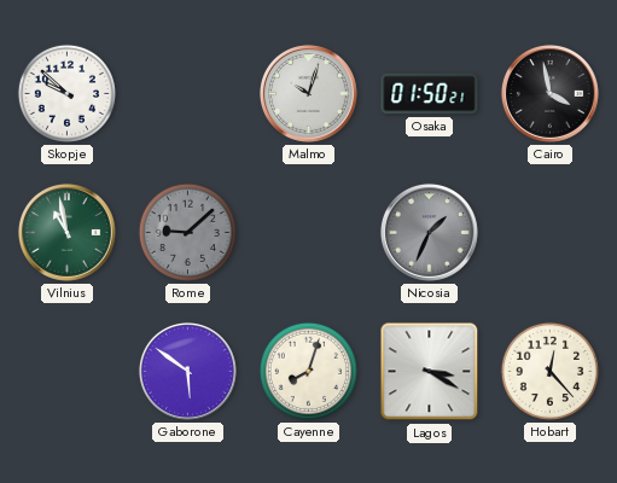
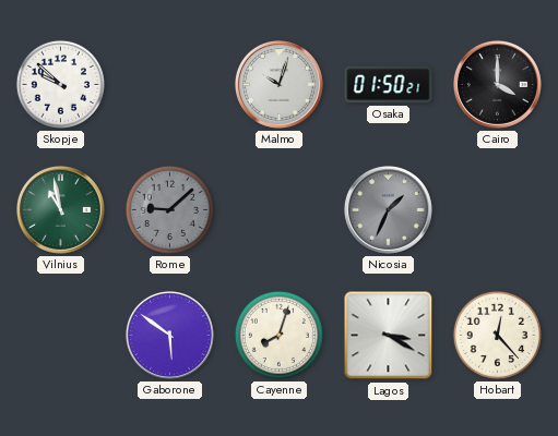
Cairo: 3:58 -> 4:00
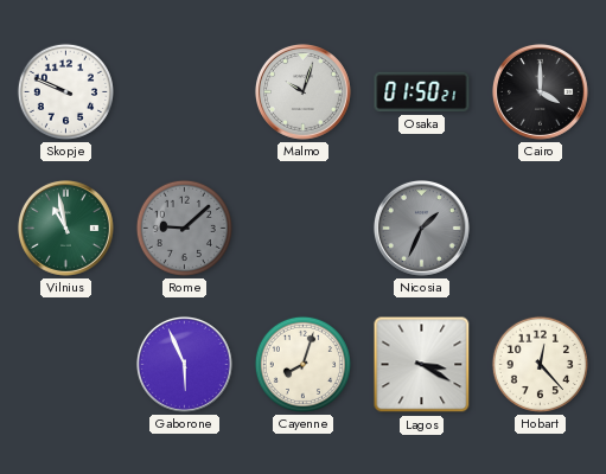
Skopje: 9:52 -> 9:49
Gaborone: 5:51 -> 5:56
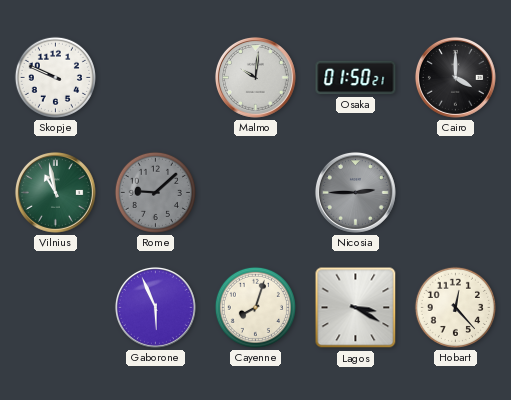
Malmo: 10:03 -> 10:01
Nicosia: 1:34 -> 2:45
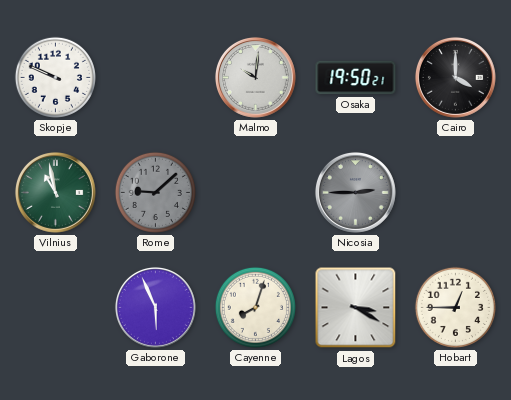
Osaka: 01:50 -> 19:50
Hobart: 12:23 -> 12:45
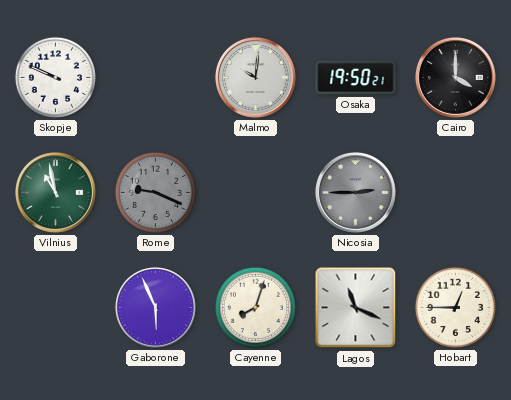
Rome: 9:08 -> 9:19
Lagos: 3:20 -> 11:19
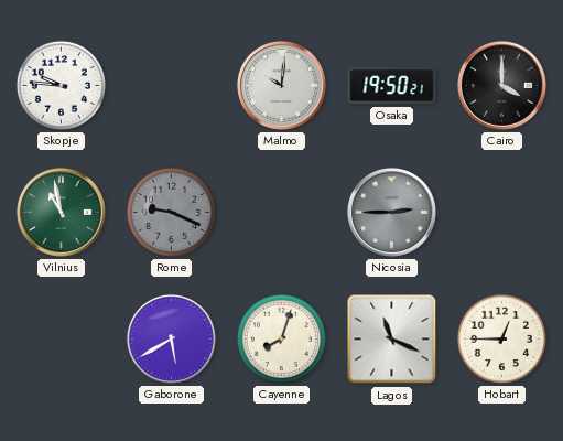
Skopje: 9:49 -> 9:46
Gaborone: 5:56 -> 5:40
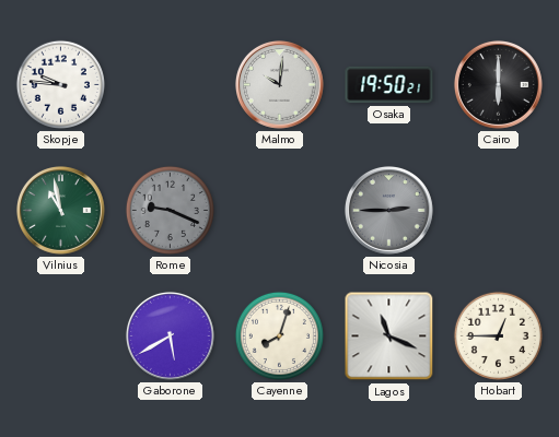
Cairo: 4:00 -> 6:00
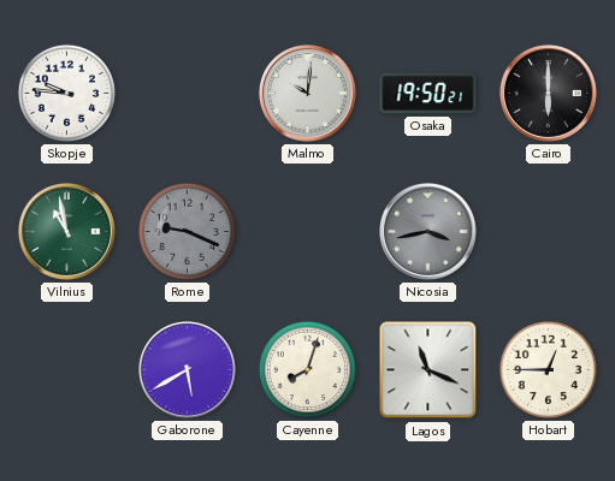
Nicosia: 2:45 -> 3:43
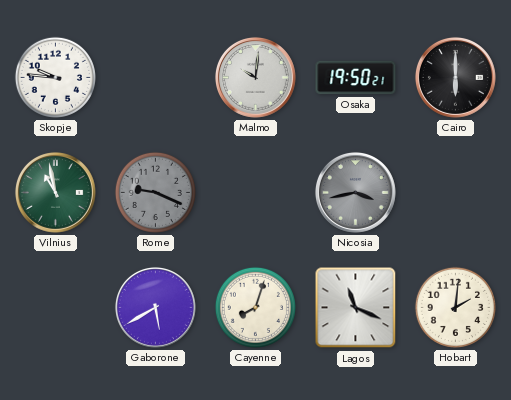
Hobart: 12:45 -> 2:01
